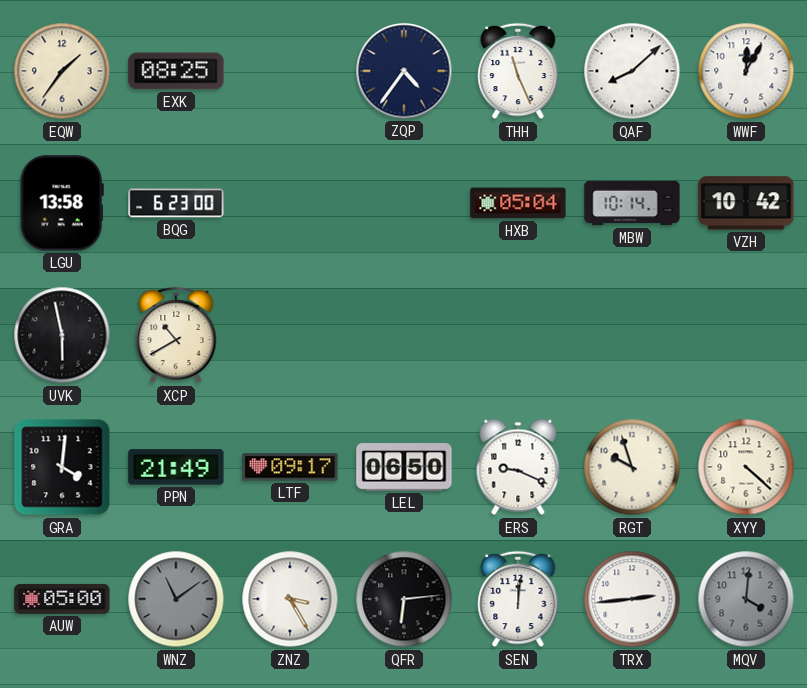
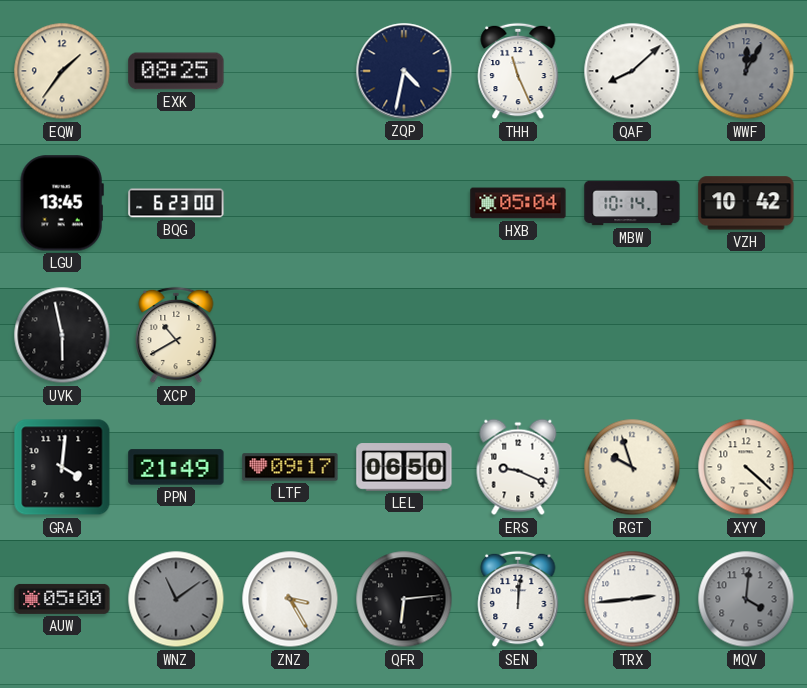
ZQP: 4:36 -> 4:32
WWF dial: white -> grey
LGU: 13:58 -> 13:45
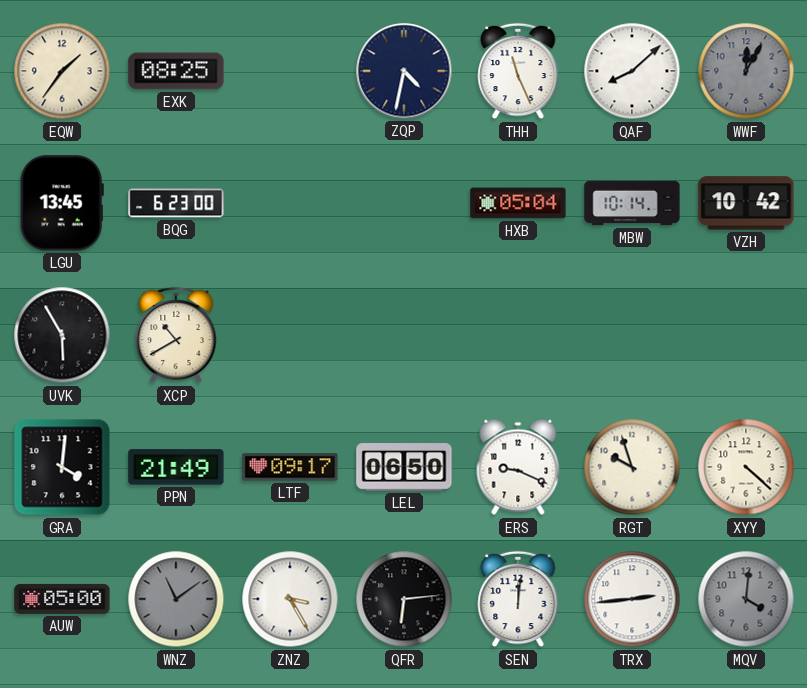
UVK: 5:58 -> 5:55
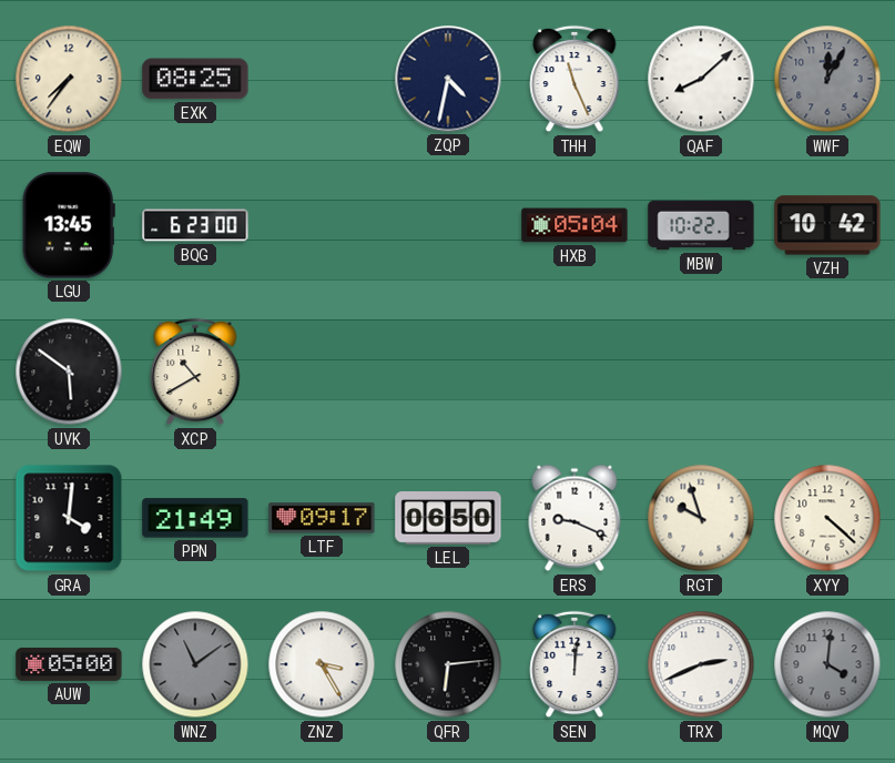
EQW: 1:36 -> 7:36
MBW: 10:14 -> 10:22
UVK: 5:55 -> 5:51
TRX: 2:44 -> 2:41
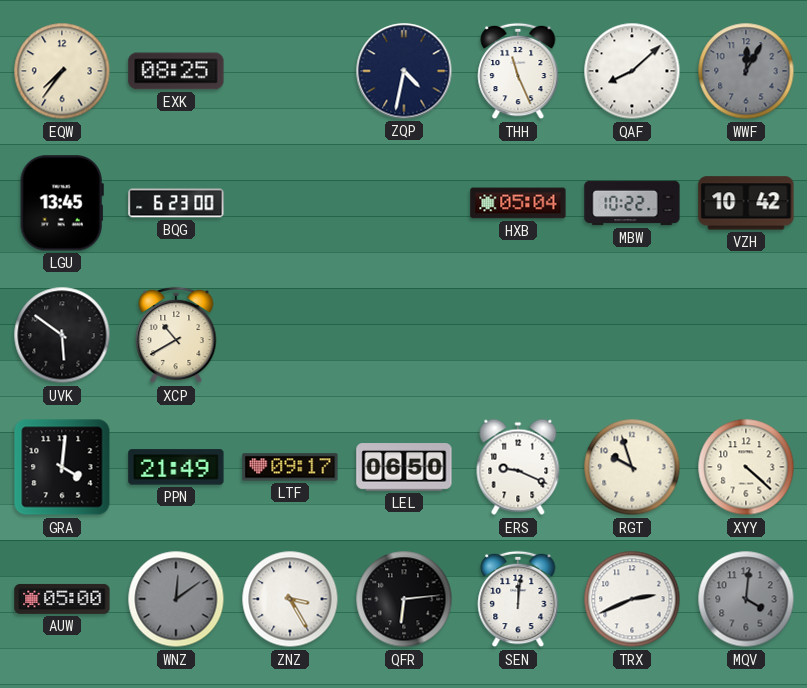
WNZ: 11:09 -> 12:09
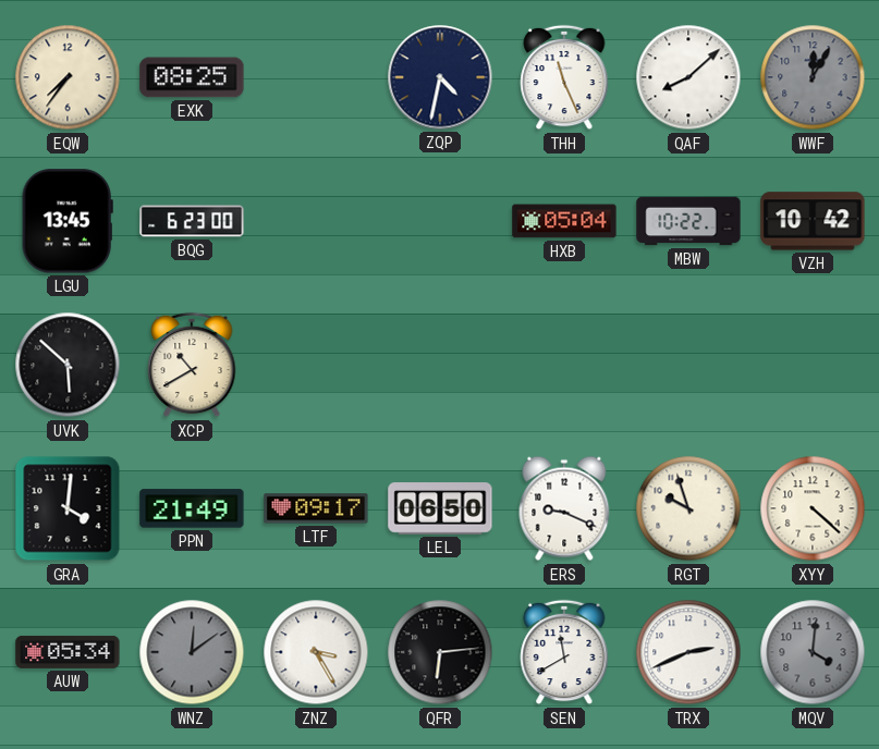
UVK: 5:51 -> 5:52
AUW: 05:00 -> 05:34
SEN: 12:01 -> 11:40
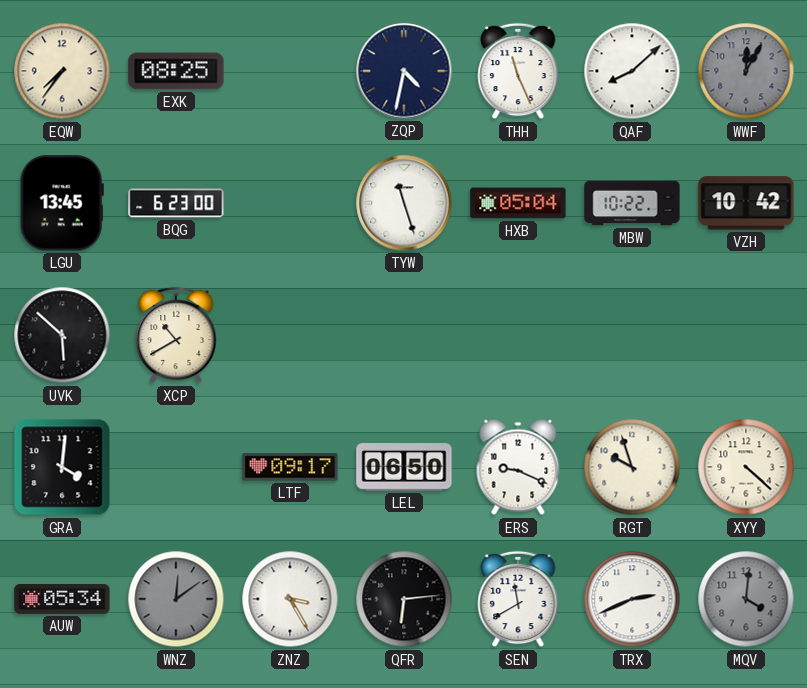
TYW: none -> 11:27
PPN: 21:49 -> none
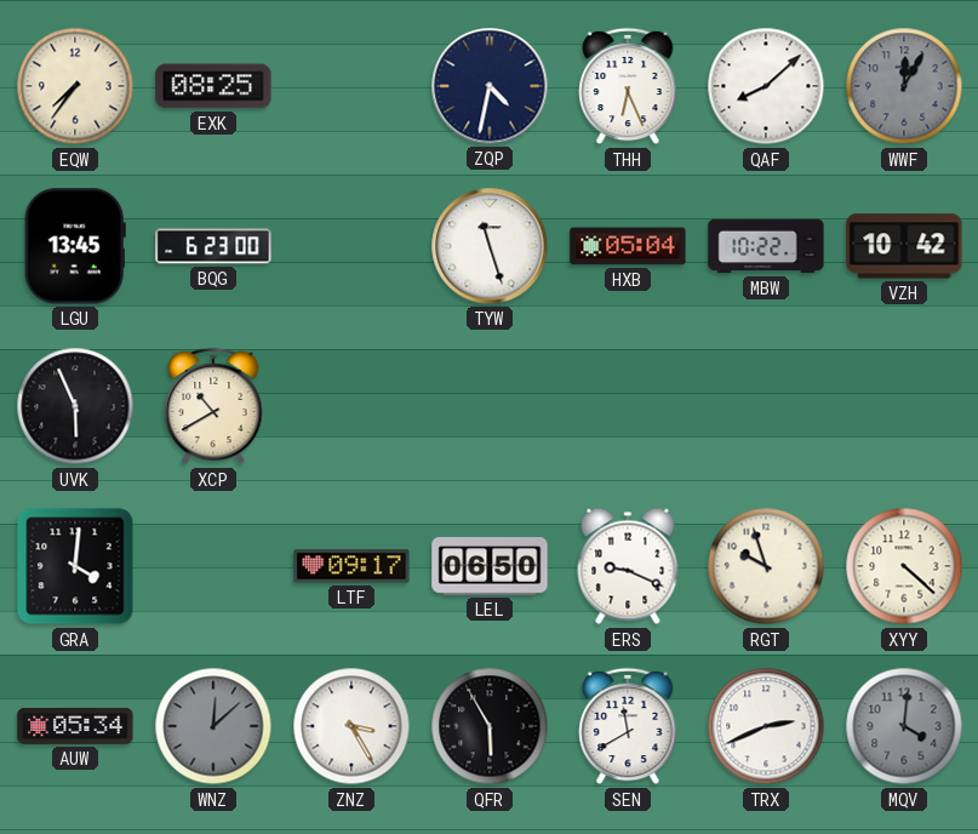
THH: 11:26 -> 6:26
UVK: 5:52 -> 5:56
WNZ: 12:09 -> 12:08
QFR: 6:14 -> 5:55
